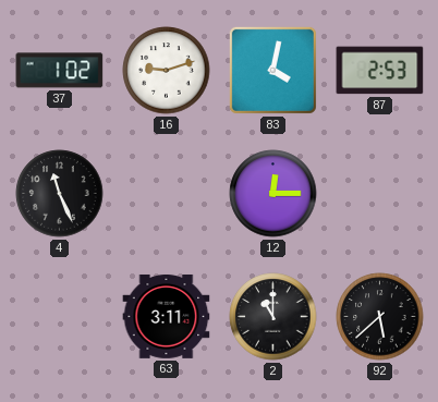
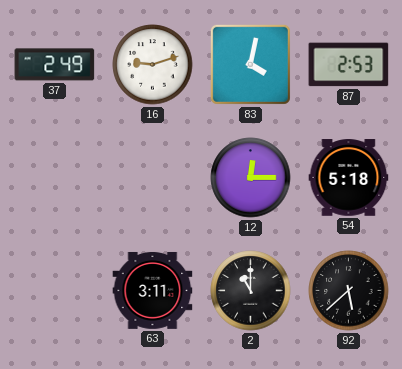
37: 1:02 -> 2:49
4: 11:26 -> none
54: none -> 5:18
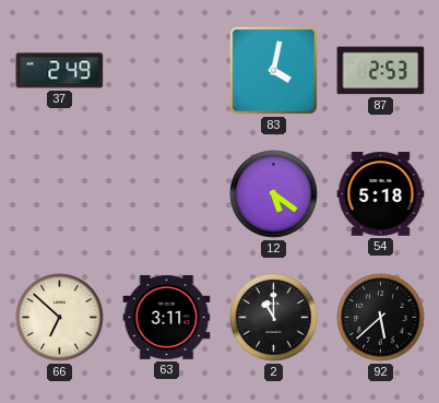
16: 9:12 -> none
12: 12:15 -> 5:21
66: none -> 6:52
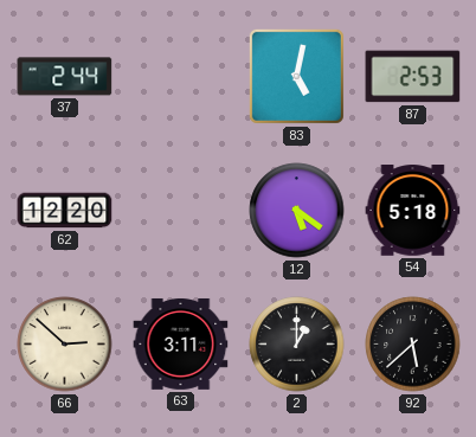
37: 2:49 -> 2:44
83: 4:02 -> 5:02
62: none -> 12:20
66: 6:52 -> 2:52
2: 11:00 -> 1:00
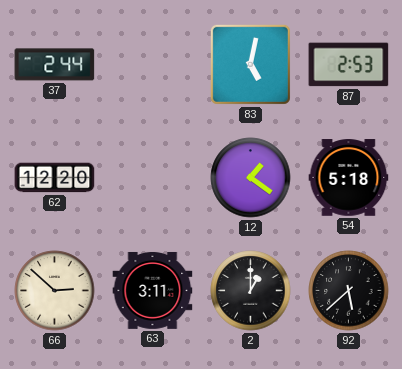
12: 5:21 -> 1:21
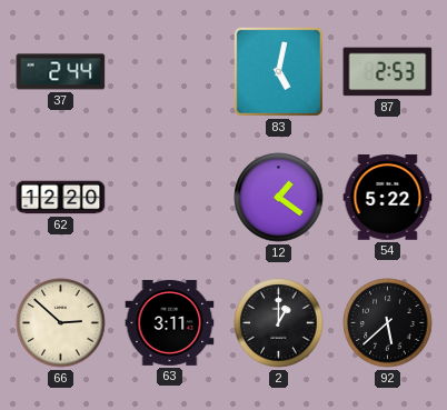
54: 5:18 -> 5:22
